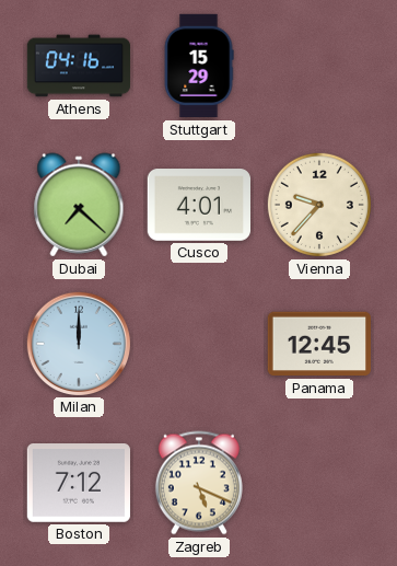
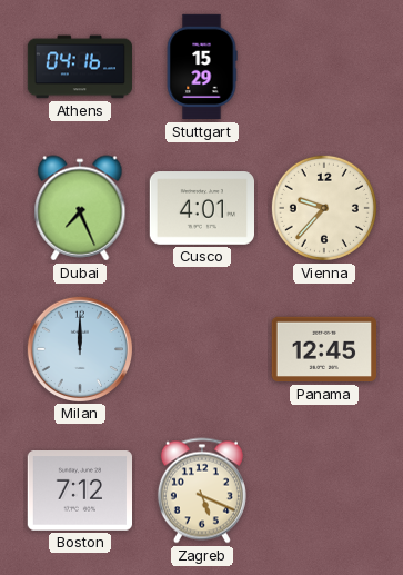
Dubai: 7:22 -> 7:26
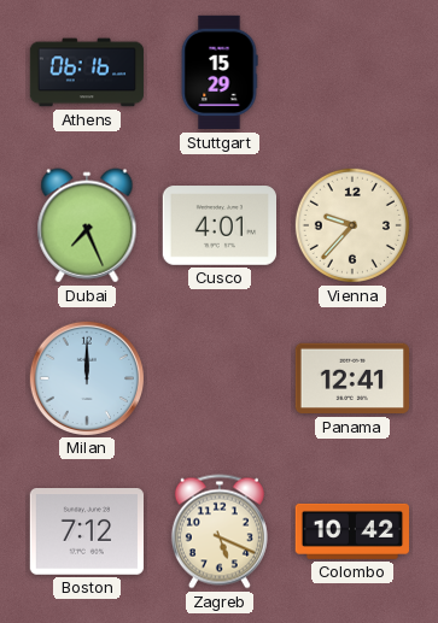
Athens: 04:16 -> 06:16
Panama: 12:45 -> 12:41
Colombo: none -> 10:42
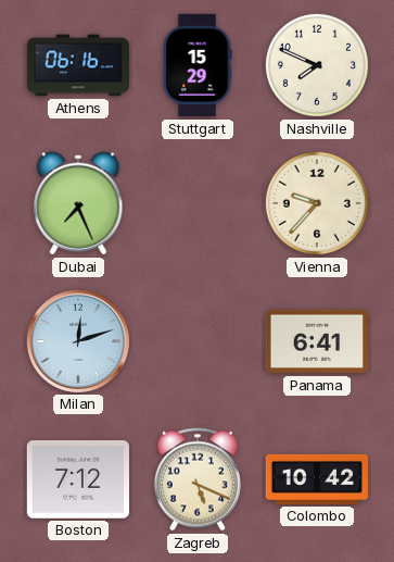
Nashville: none -> 7:49
Cusco: 4:01 -> none
Milan: 12:00 -> 12:12
Panama: 12:41 -> 6:41
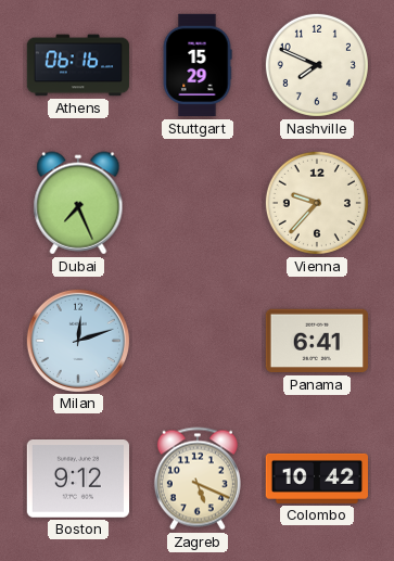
Boston: 7:12 -> 9:12
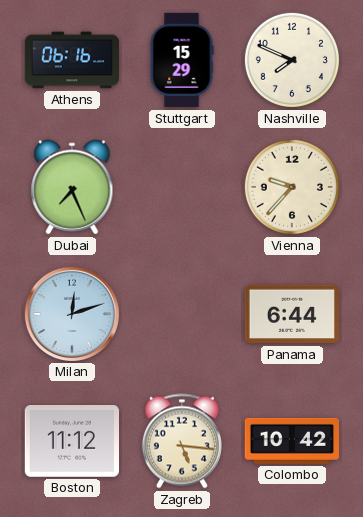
Panama: 6:41 -> 6:44
Boston: 9:12 -> 11:12
Zagreb: 5:19 -> 5:16
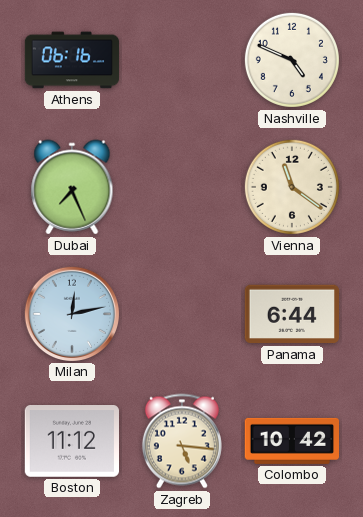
Stuttgart: 15:29 -> none
Nashville: 7:49 -> 4:49
Vienna: 9:37 -> 11:21
Milan: 12:12 -> 12:13
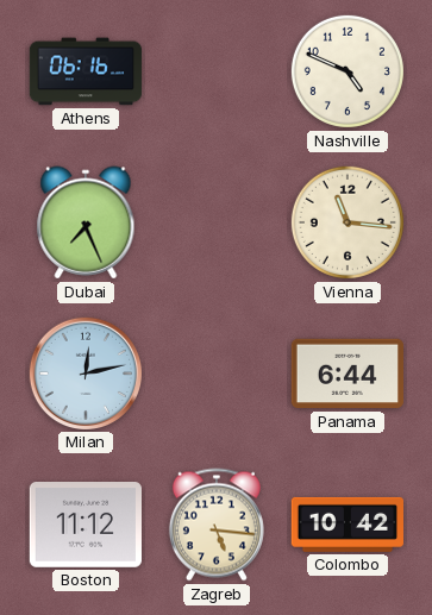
Vienna: 11:21 -> 11:16
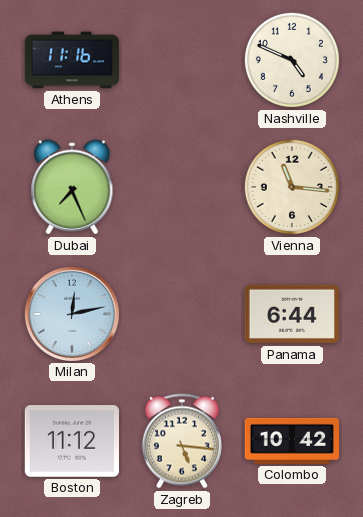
Athens: 06:16 -> 11:16
